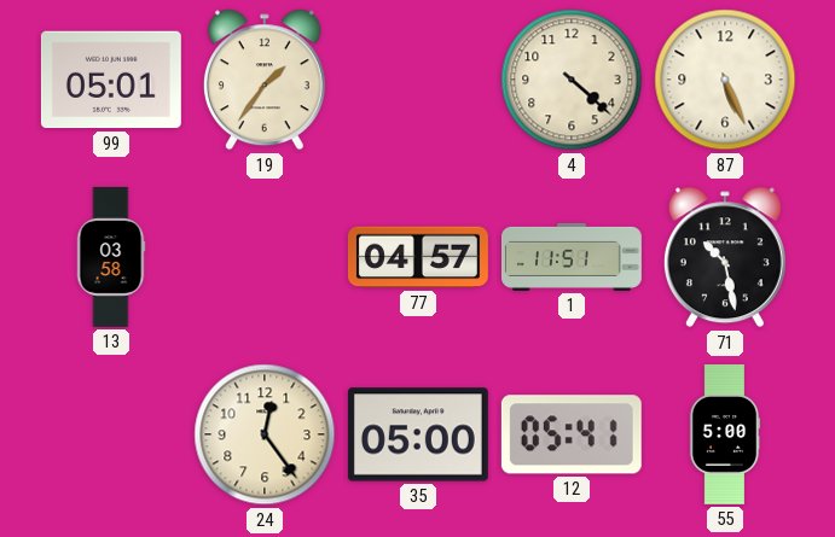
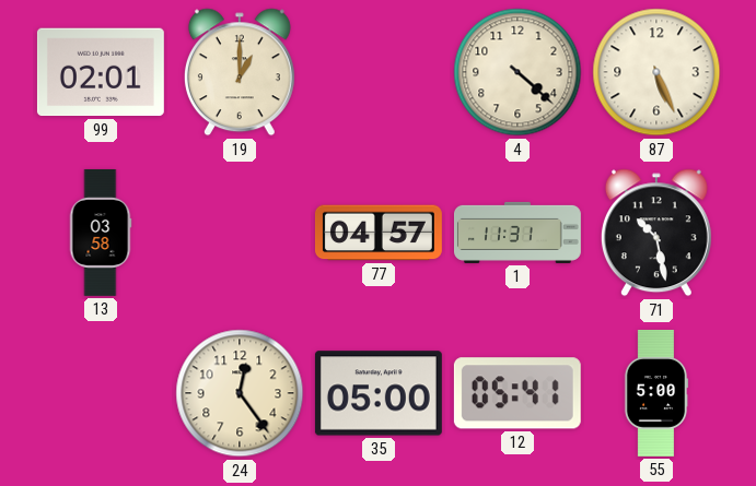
99: 05:01 -> 02:01
19: 1:36 -> 1:00
1: 11:51 -> 11:31
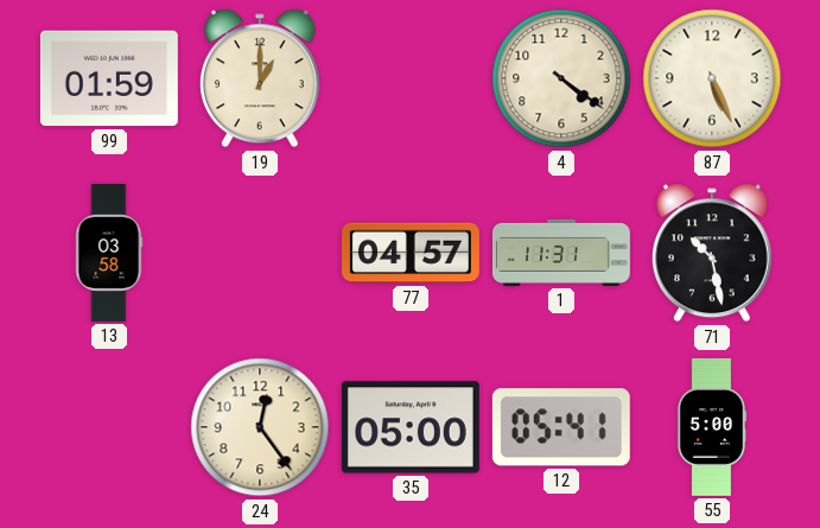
99: 02:01 -> 01:59
4: 4:22 -> 4:21
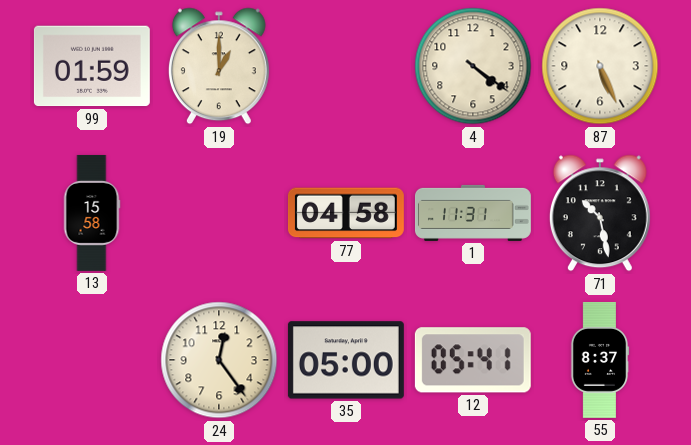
13: 03:58 -> 15:58
77: 04:57 -> 04:58
55: 5:00 -> 8:37
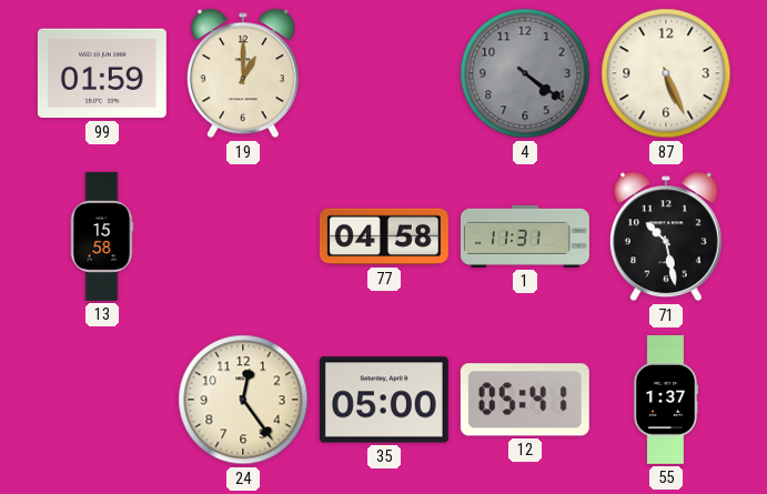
4 dial: cream -> grey
55: 8:37 -> 1:37
